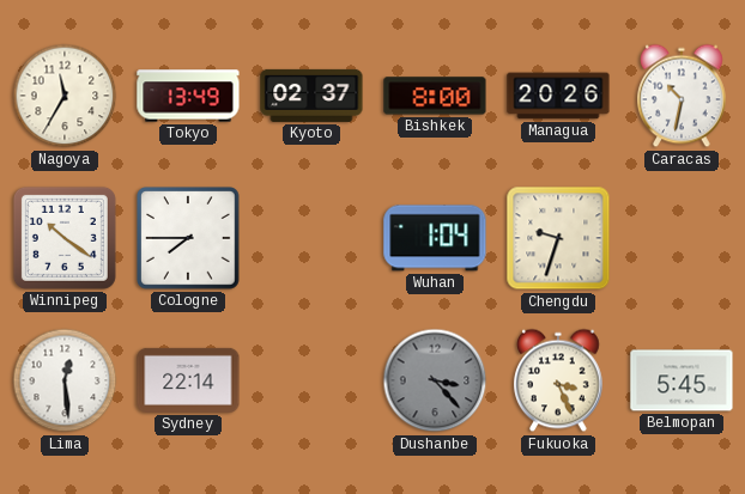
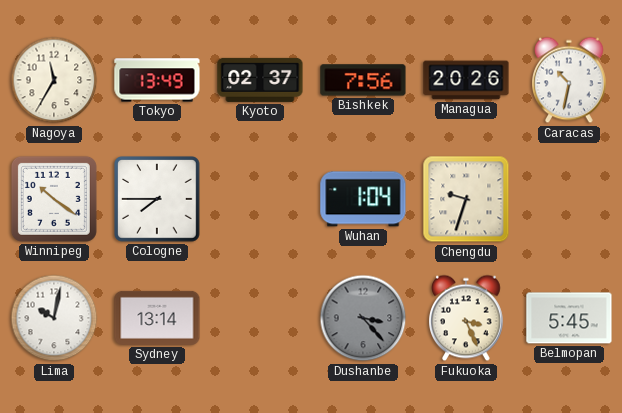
Bishkek: 8:00 -> 7:56
Lima: 12:29 -> 10:02
Sydney: 22:14 -> 13:14
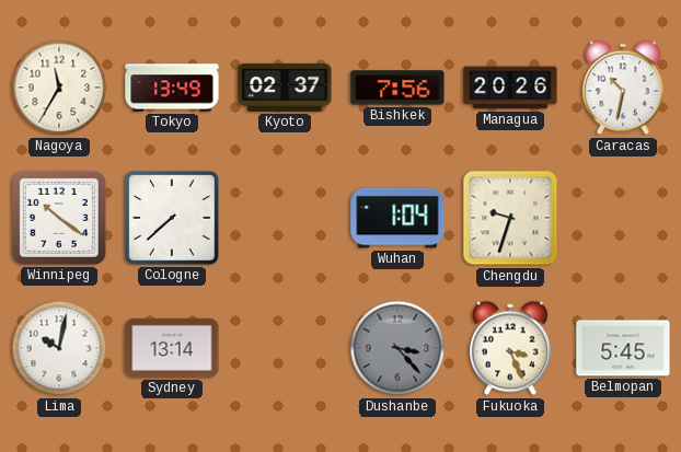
Cologne: 7:45 -> 7:38
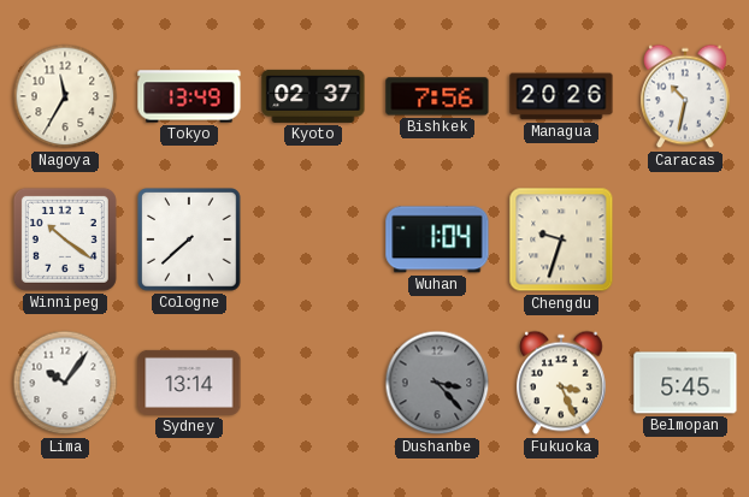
Lima: 10:02 -> 10:06
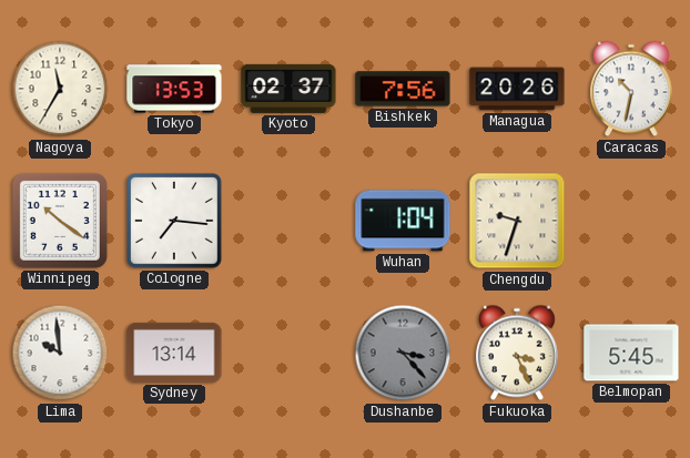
Tokyo: 13:49 -> 13:53
Cologne: 7:38 -> 7:16
Lima: 10:06 -> 9:59
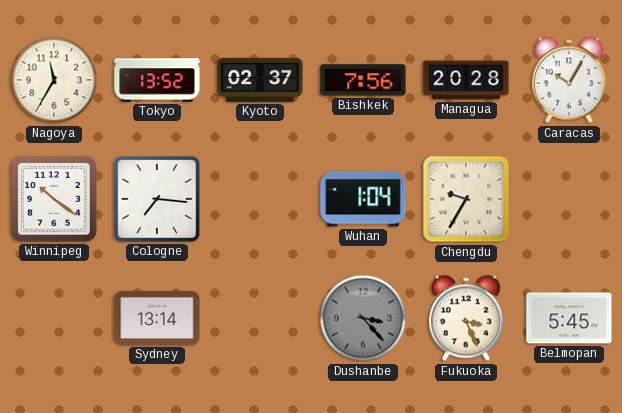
Tokyo: 13:53 -> 13:52
Managua: 20:26 -> 20:28
Caracas: 10:32 -> 10:05
Chengdu: 9:33 -> 9:35
Lima: 9:59 -> none
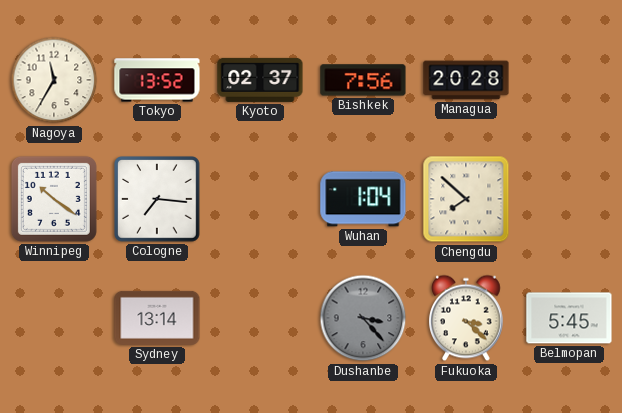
Caracas: 10:05 -> none
Chengdu: 9:35 -> 7:52
Fukuoka: 3:26 -> 3:22
